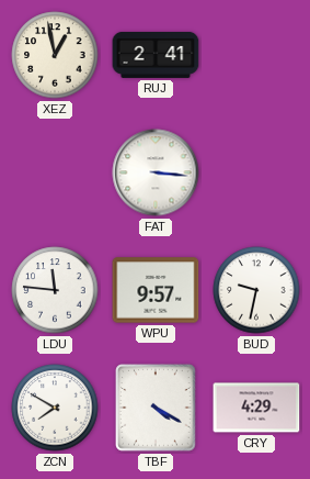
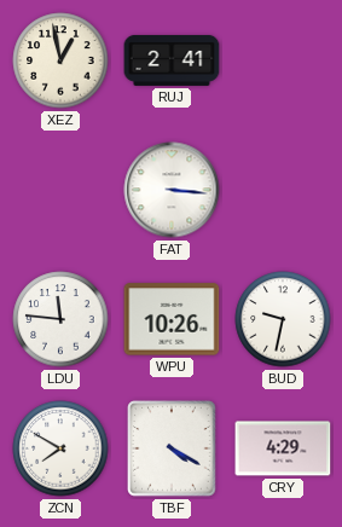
WPU: 9:57 -> 10:26
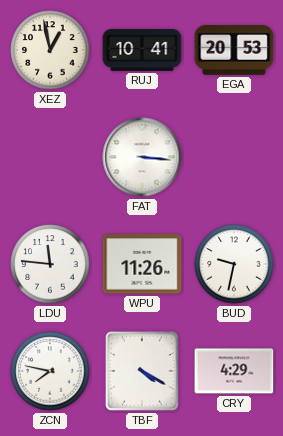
RUJ: 2:41 -> 10:41
EGA: none -> 20:53
WPU: 10:26 -> 11:26
ZCN: 7:50 -> 7:47
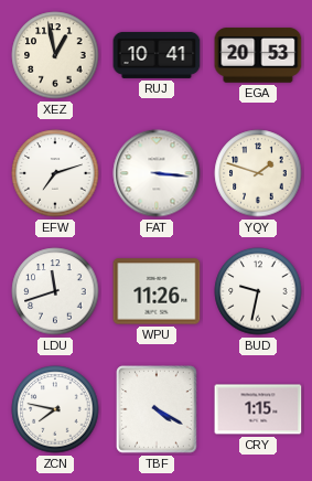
EFW: none -> 7:12
YQY: none -> 1:48
LDU: 11:46 -> 11:42
CRY: 4:29 -> 1:15
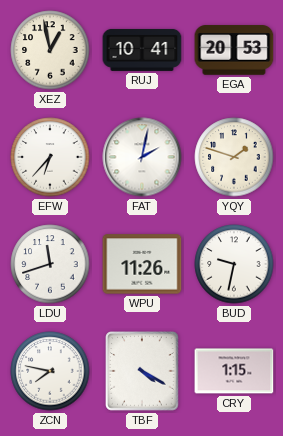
EFW: 7:12 -> 6:37
FAT: 3:16 -> 2:02
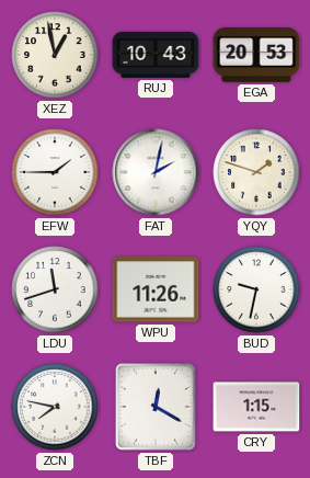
RUJ: 10:41 -> 10:43
EFW: 6:37 -> 1:45
TBF: 4:20 -> 12:20
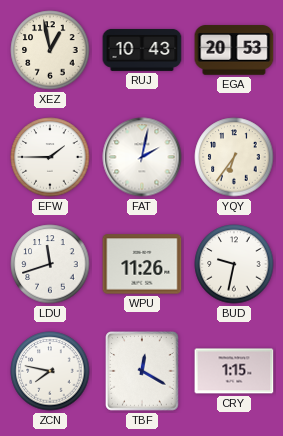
YQY: 1:48 -> 6:36
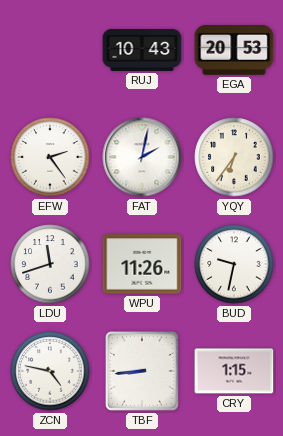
XEZ: 12:58 -> none
EFW: 1:45 -> 2:24
ZCN: 7:47 -> 4:47
TBF: 12:20 -> 8:44
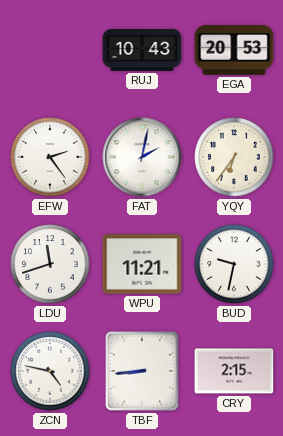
WPU: 11:26 -> 11:21
CRY: 1:15 -> 2:15
